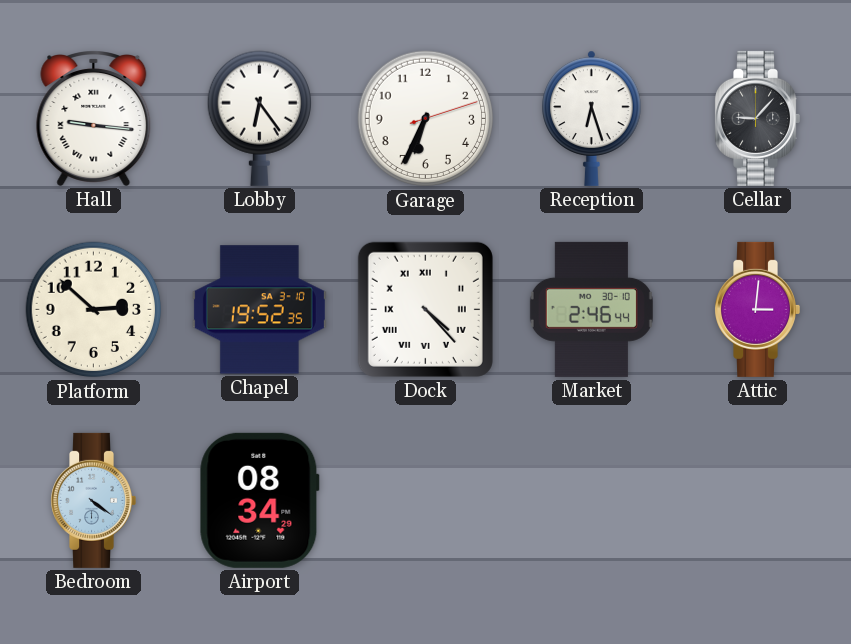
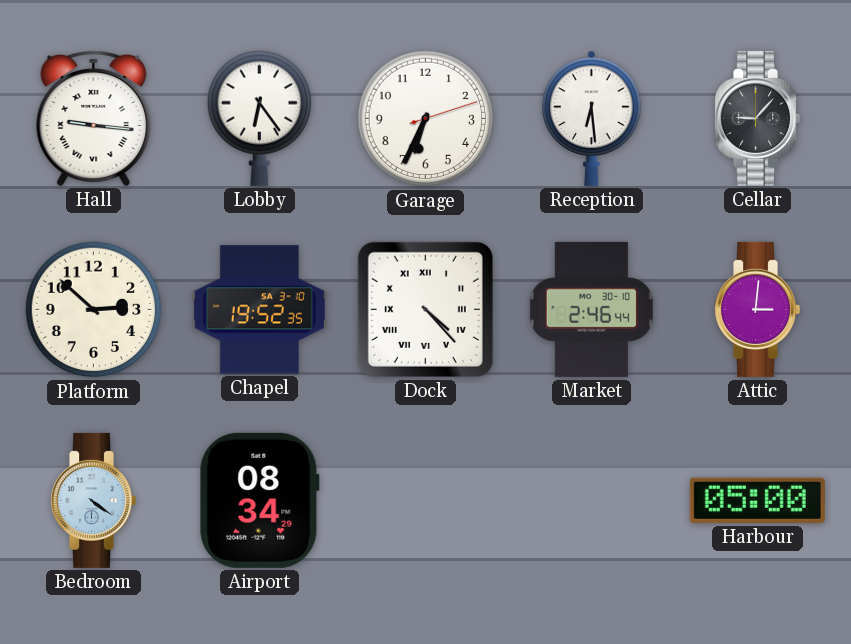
Reception: 6:27 -> 6:29
Harbour: none -> 05:00
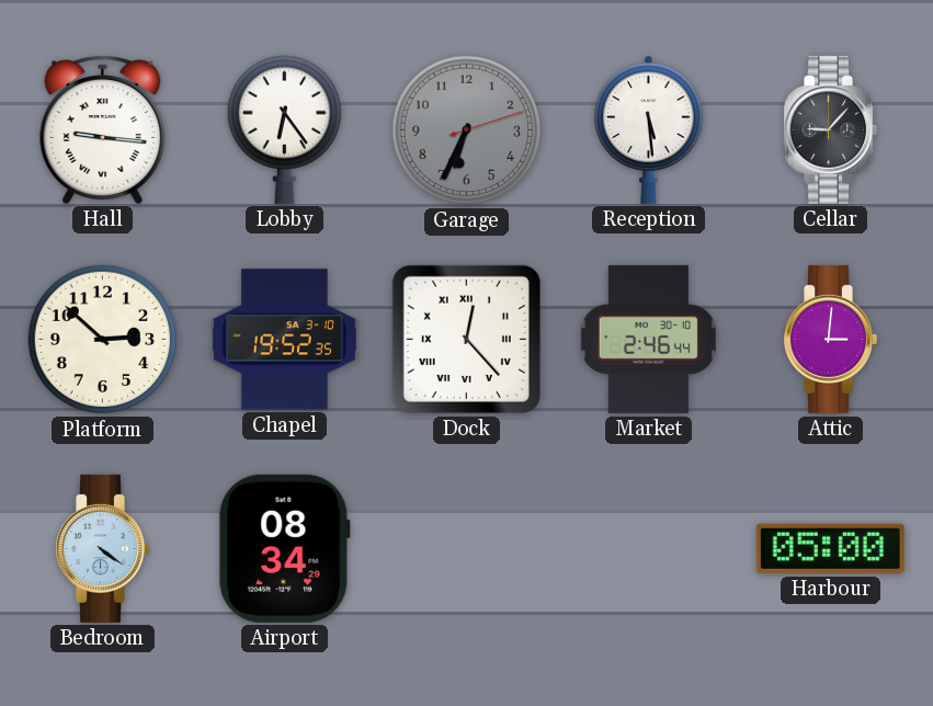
Garage dial: white -> grey
Reception: 6:29 -> 5:29
Dock: 4:23 -> 12:23
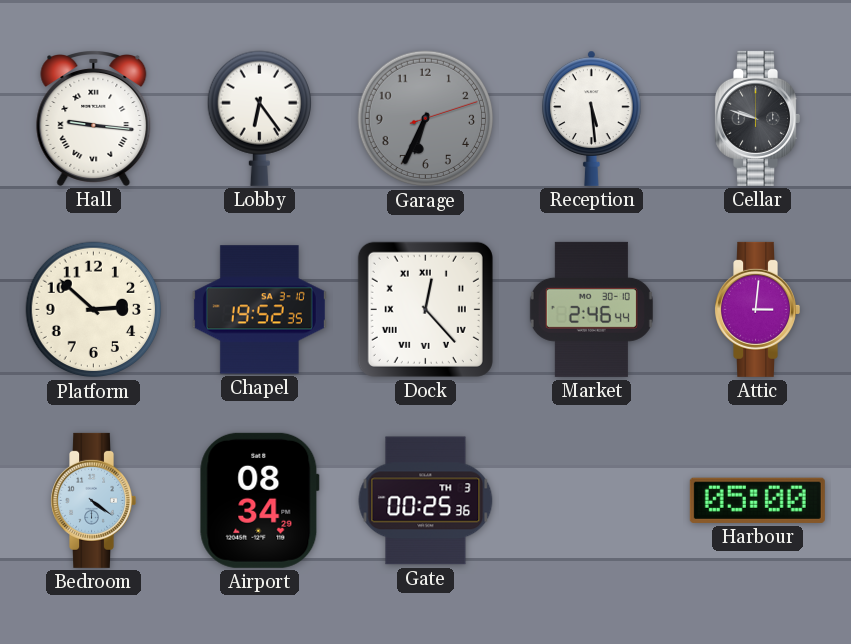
Cellar: 9:07 -> 9:48
Gate: none -> 00:25
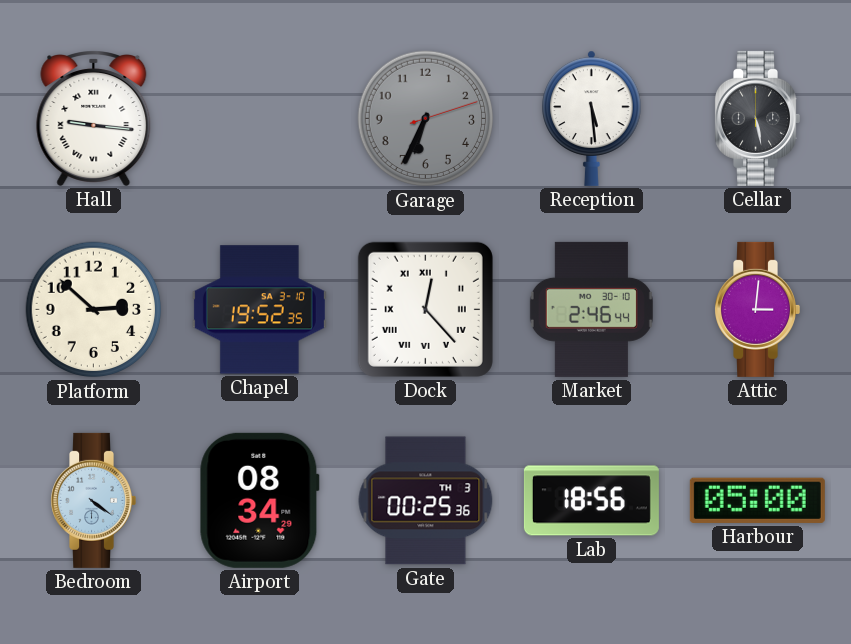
Lobby: 6:24 -> none
Cellar: 9:48 -> 5:28
Lab: none -> 18:56
